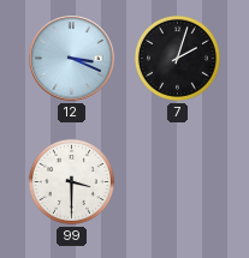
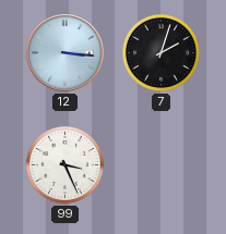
12: 3:19 -> 3:16
99: 3:30 -> 3:26
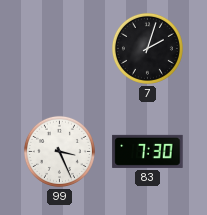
12: 3:16 -> none
83: none -> 7:30
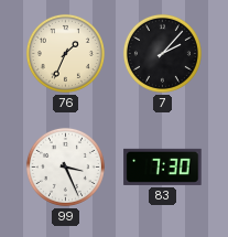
76: none -> 1:34
7: 2:03 -> 2:07
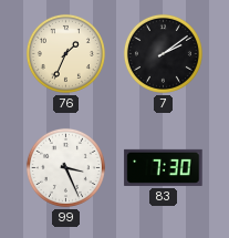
7: 2:07 -> 2:09
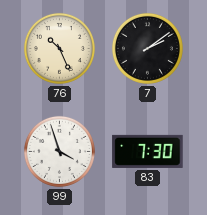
76: 1:34 -> 10:26
99: 3:26 -> 3:57
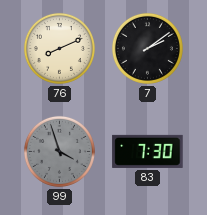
76: 10:26 -> 8:11
99 dial: white -> grey
